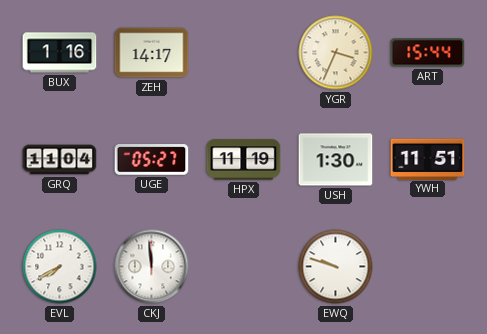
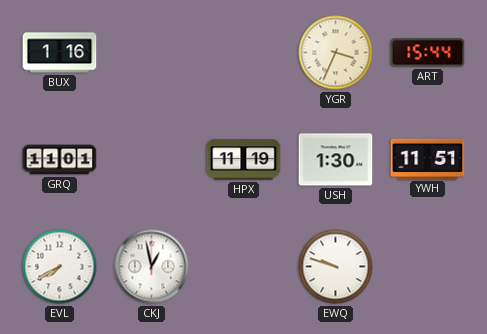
ZEH: 14:17 -> none
GRQ: 11:04 -> 11:01
UGE: 05:27 -> none
CKJ: 11:59 -> 12:58
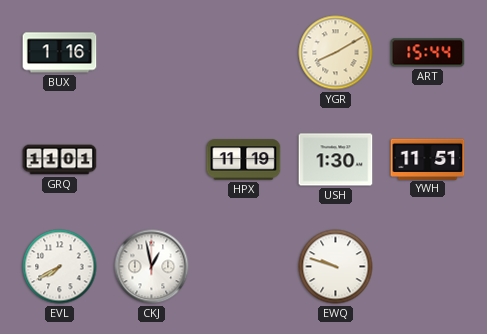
YGR: 3:34 -> 8:10
